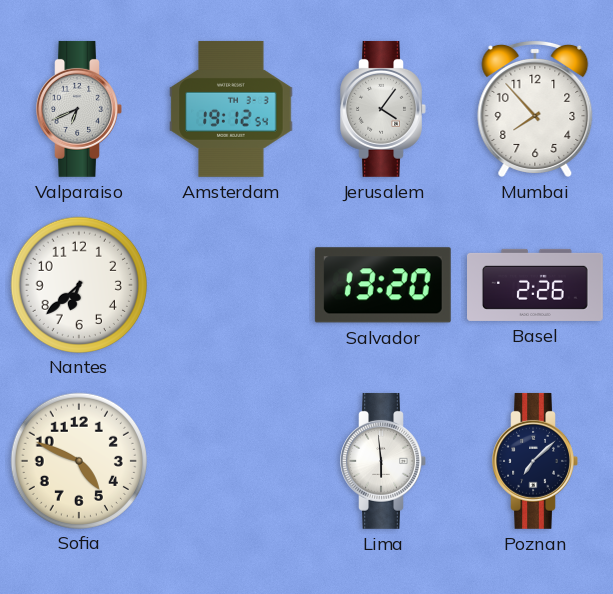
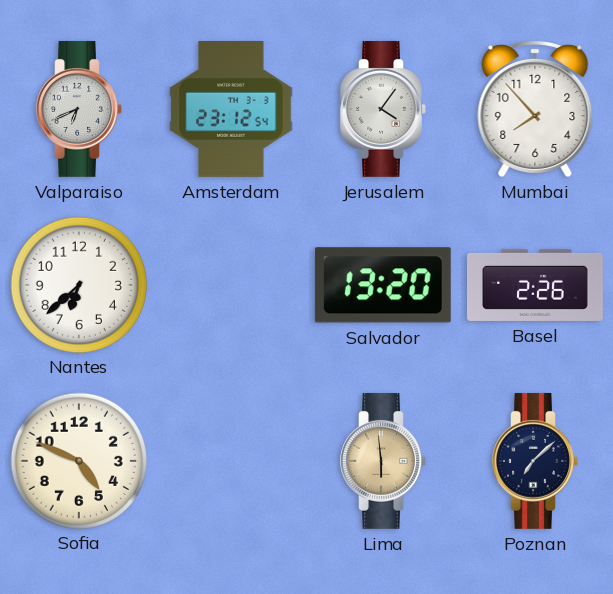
Amsterdam: 19:12 -> 23:12
Lima dial: white -> champagne
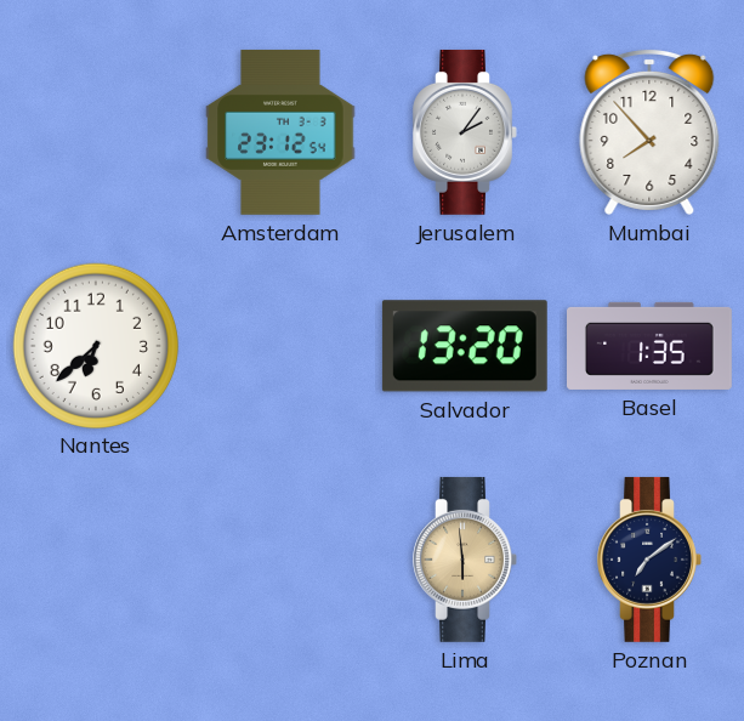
Valparaiso: 6:41 -> none
Jerusalem: 4:06 -> 2:06
Basel: 2:26 -> 1:35
Sofia: 4:49 -> none
Poznan: 7:08 -> 7:09
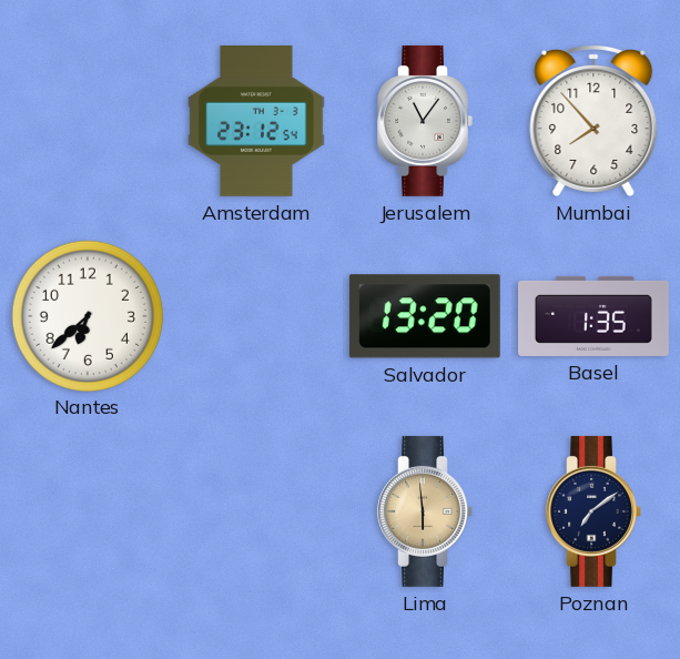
Jerusalem: 2:06 -> 11:06
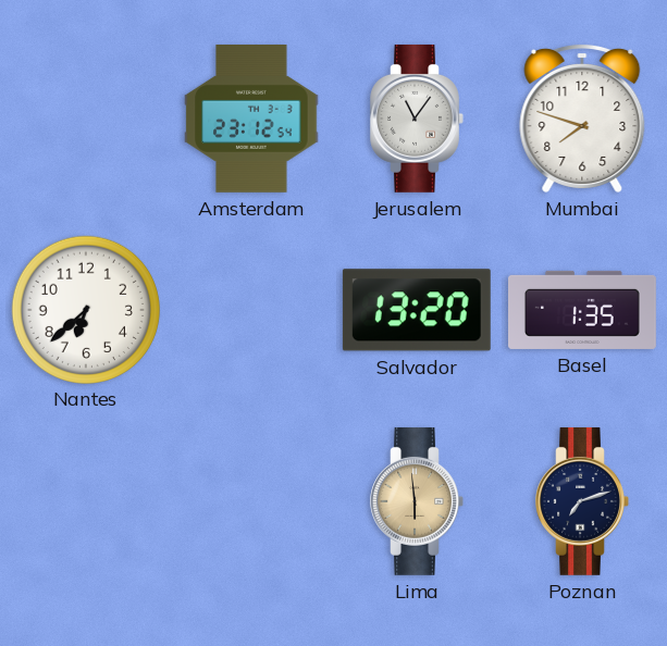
Mumbai: 7:53 -> 7:48
Poznan: 7:09 -> 7:12
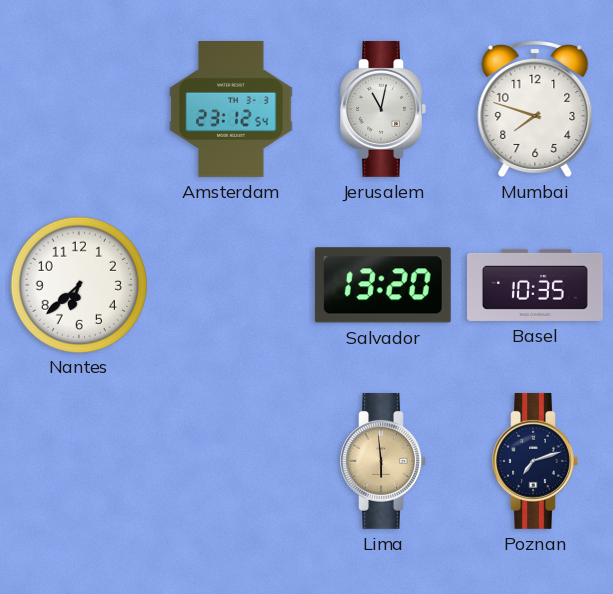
Jerusalem: 11:06 -> 11:02
Basel: 1:35 -> 10:35
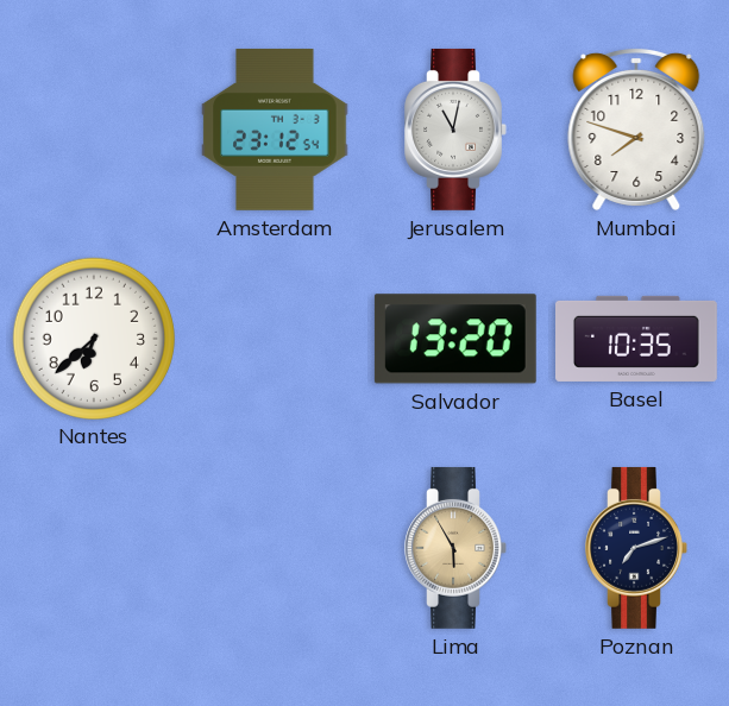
Lima: 5:59 -> 5:55
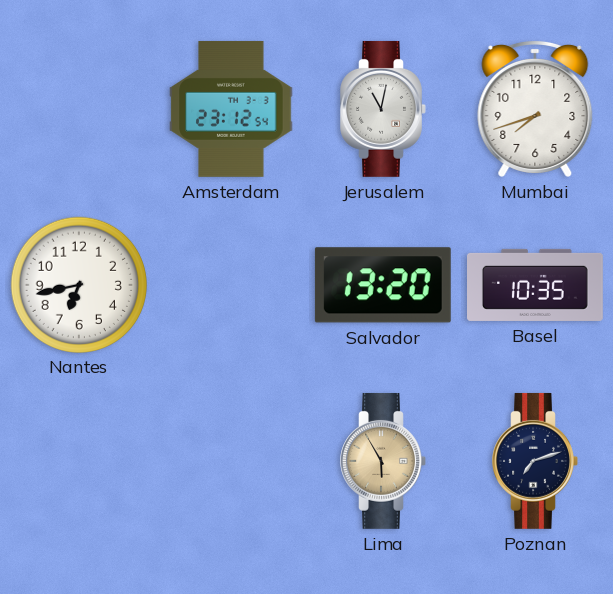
Mumbai: 7:48 -> 7:42
Nantes: 6:38 -> 6:43
